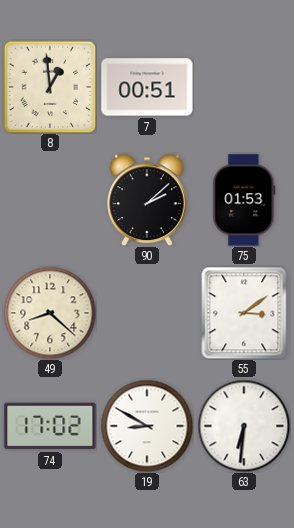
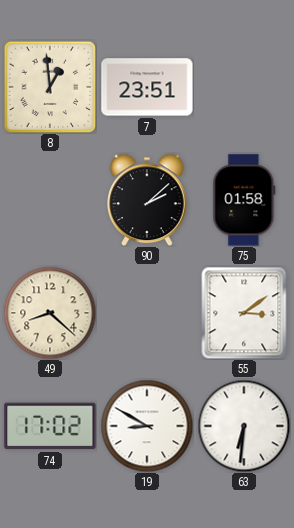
7: 00:51 -> 23:51
75: 01:53 -> 01:58
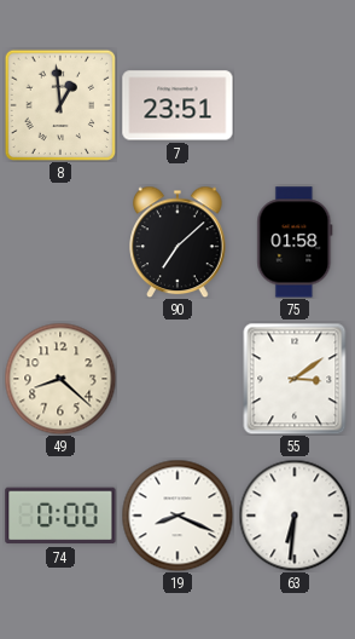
90: 2:08 -> 7:08
74: 17:02 -> 0:00
19: 8:50 -> 8:19
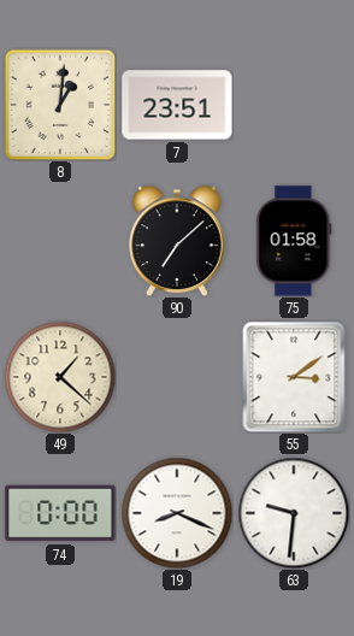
8: 12:59 -> 1:01
49: 8:22 -> 1:22
63: 6:31 -> 9:31
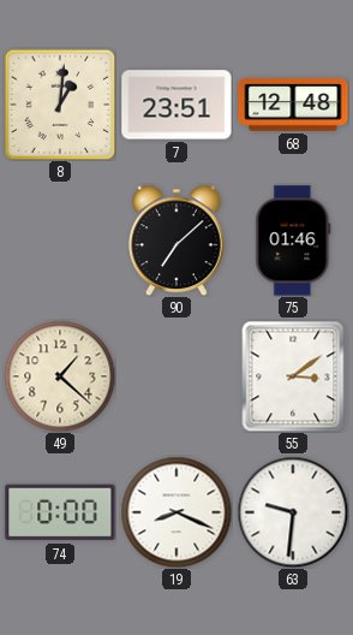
68: none -> 12:48
75: 01:58 -> 01:46
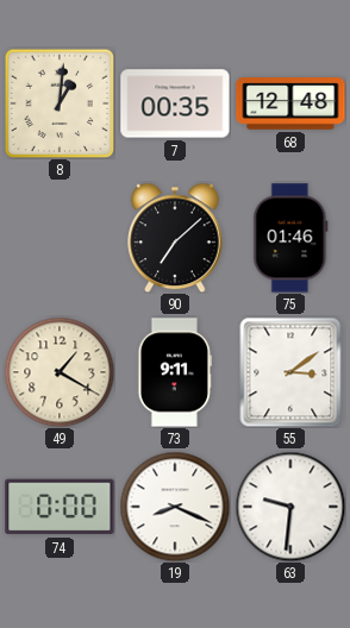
7: 23:51 -> 00:35
49: 1:22 -> 1:20
73: none -> 9:11
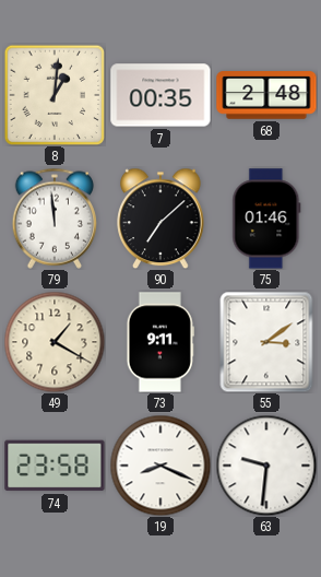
68: 12:48 -> 2:48
79: none -> 11:59
74: 0:00 -> 23:58
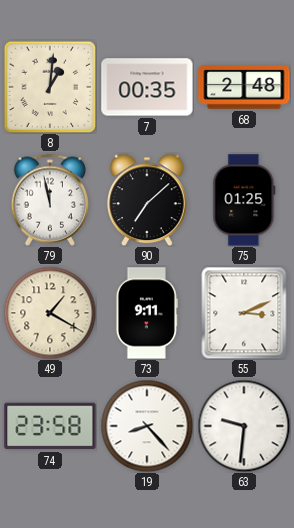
79: 11:59 -> 11:58
75: 01:46 -> 01:25
55: 3:09 -> 3:11
19: 8:19 -> 8:23
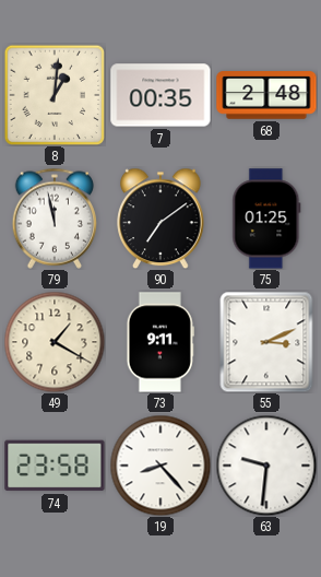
90: 7:08 -> 7:09
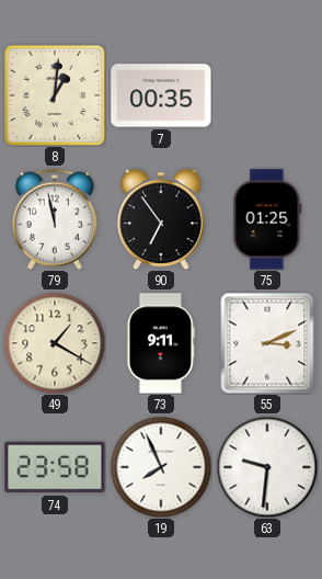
68: 2:48 -> none
90: 7:09 -> 6:54
19: 8:23 -> 7:56
